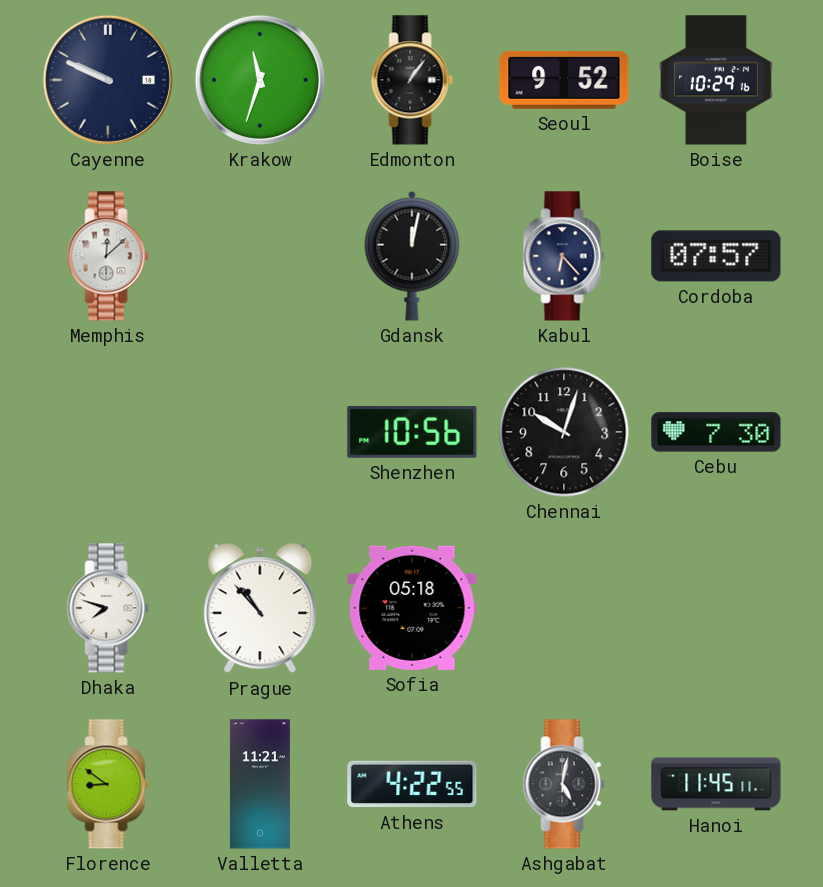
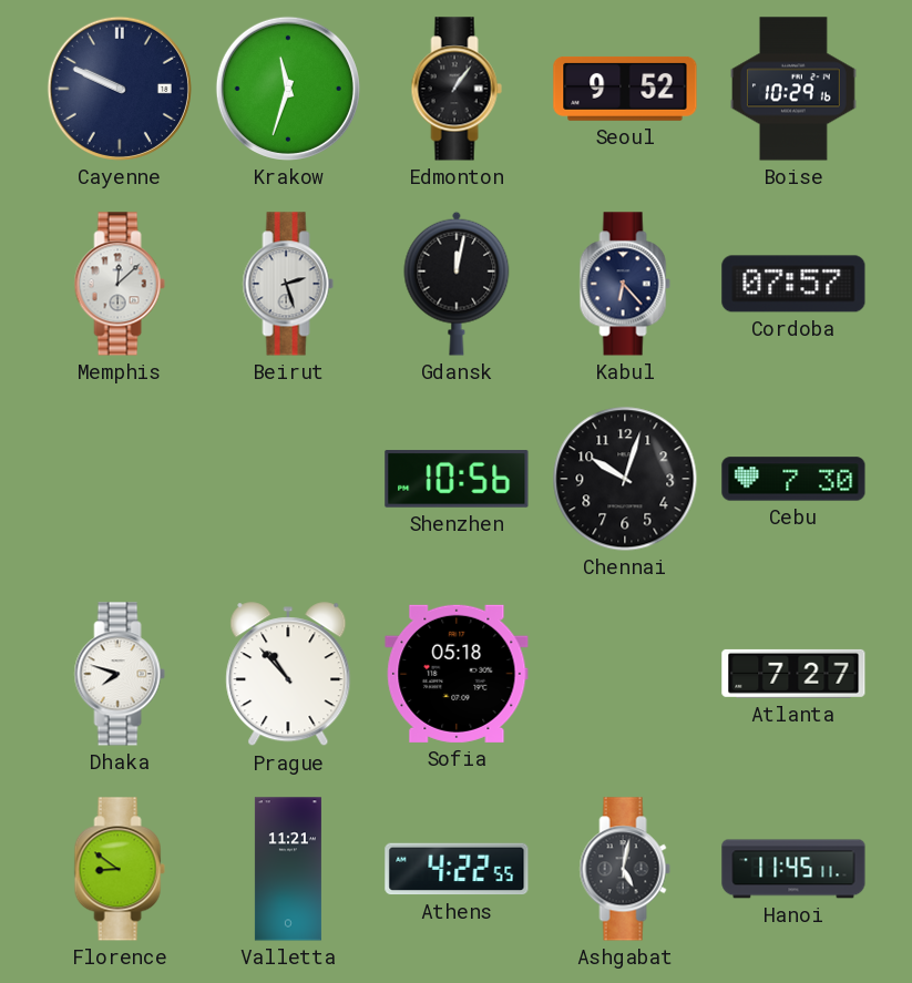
Beirut: none -> 2:27
Atlanta: none -> 7:27
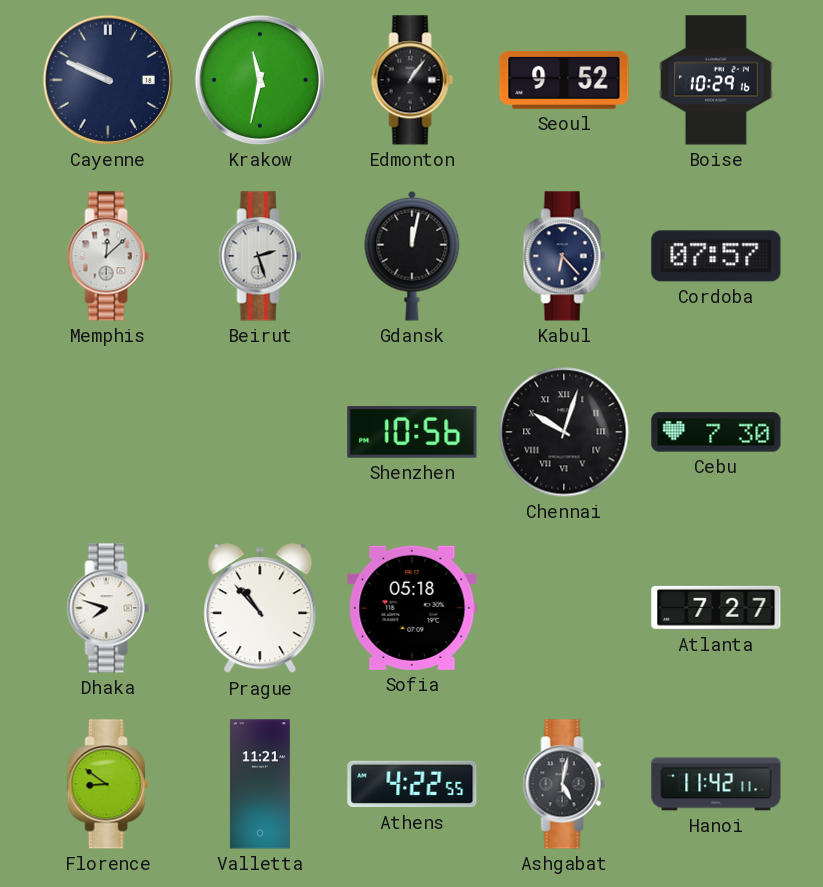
Krakow: 11:33 -> 11:32
Chennai numerals: Arabic -> Roman
Hanoi: 11:45 -> 11:42
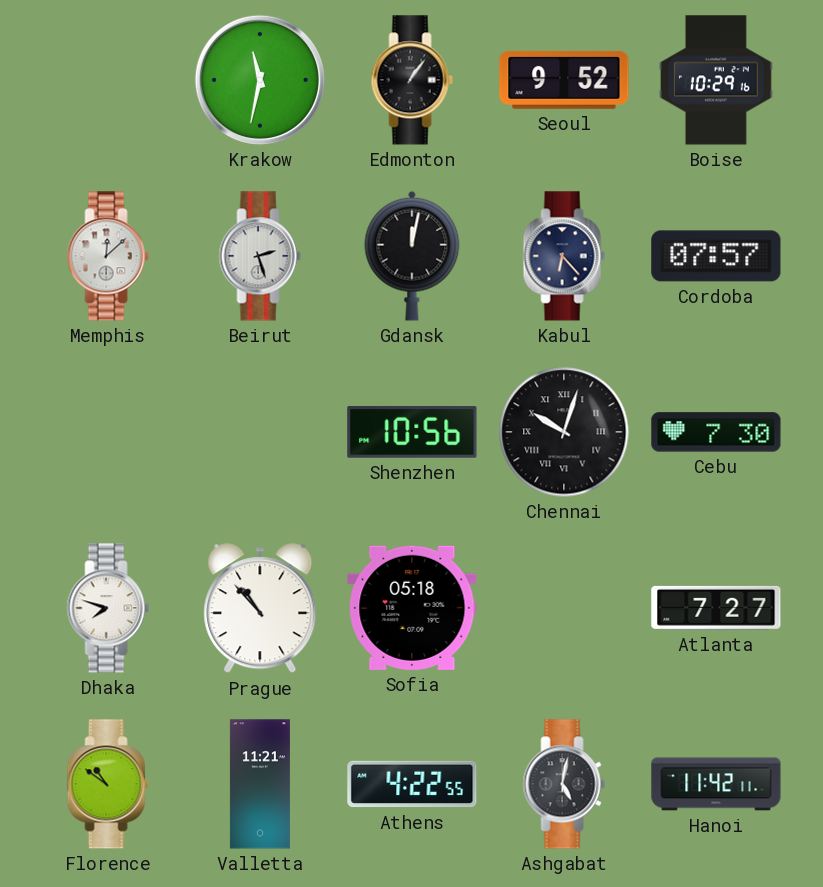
Cayenne: 9:49 -> none
Florence: 8:51 -> 10:51
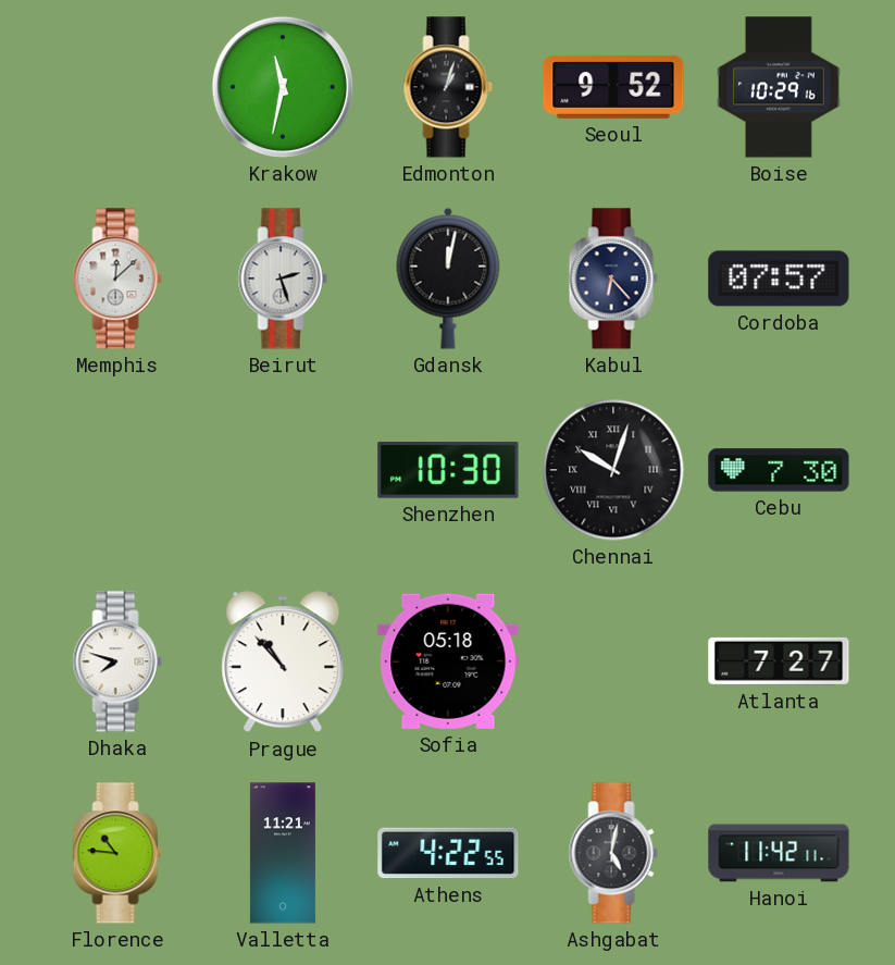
Edmonton: 1:06 -> 1:03
Shenzhen: 10:56 -> 10:30
Florence: 10:51 -> 10:46
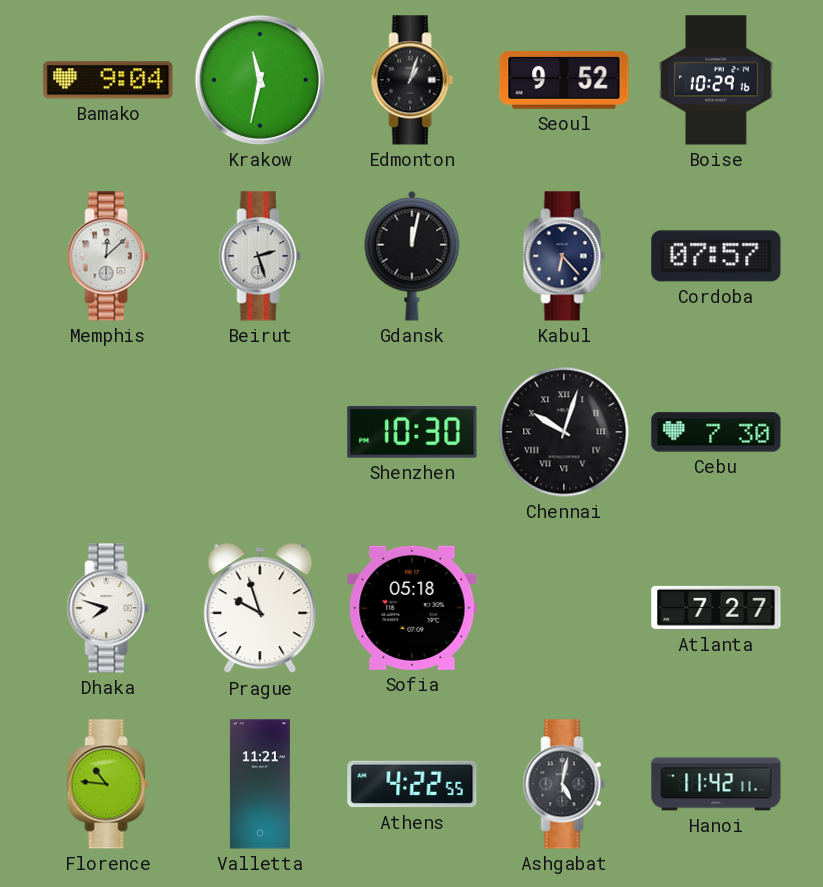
Bamako: none -> 9:04
Prague: 10:53 -> 9:57
